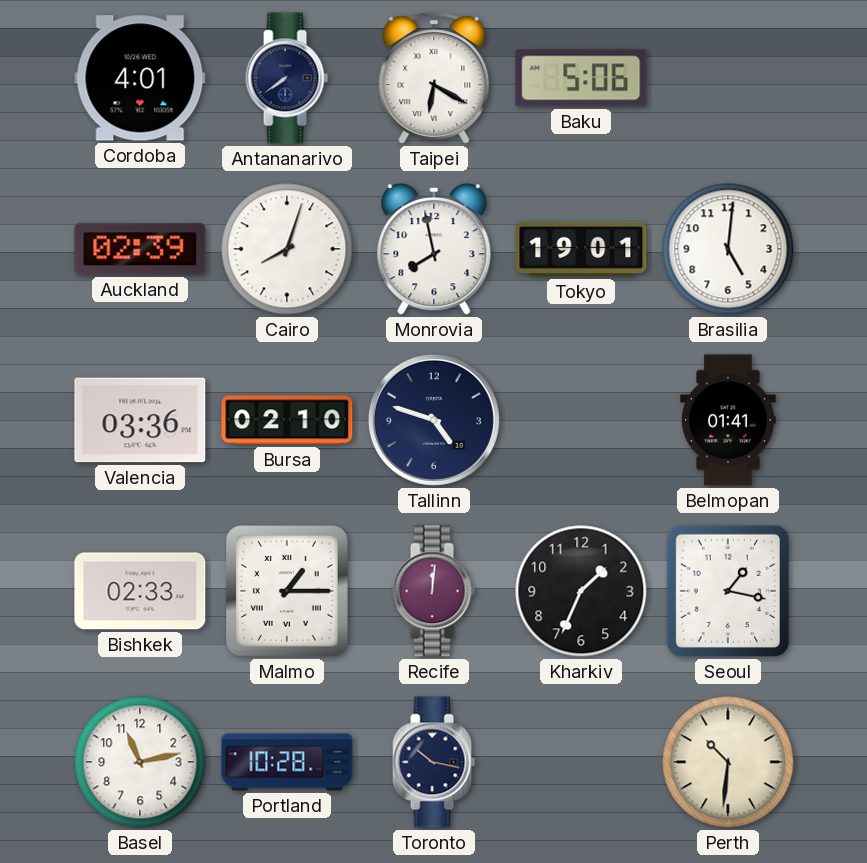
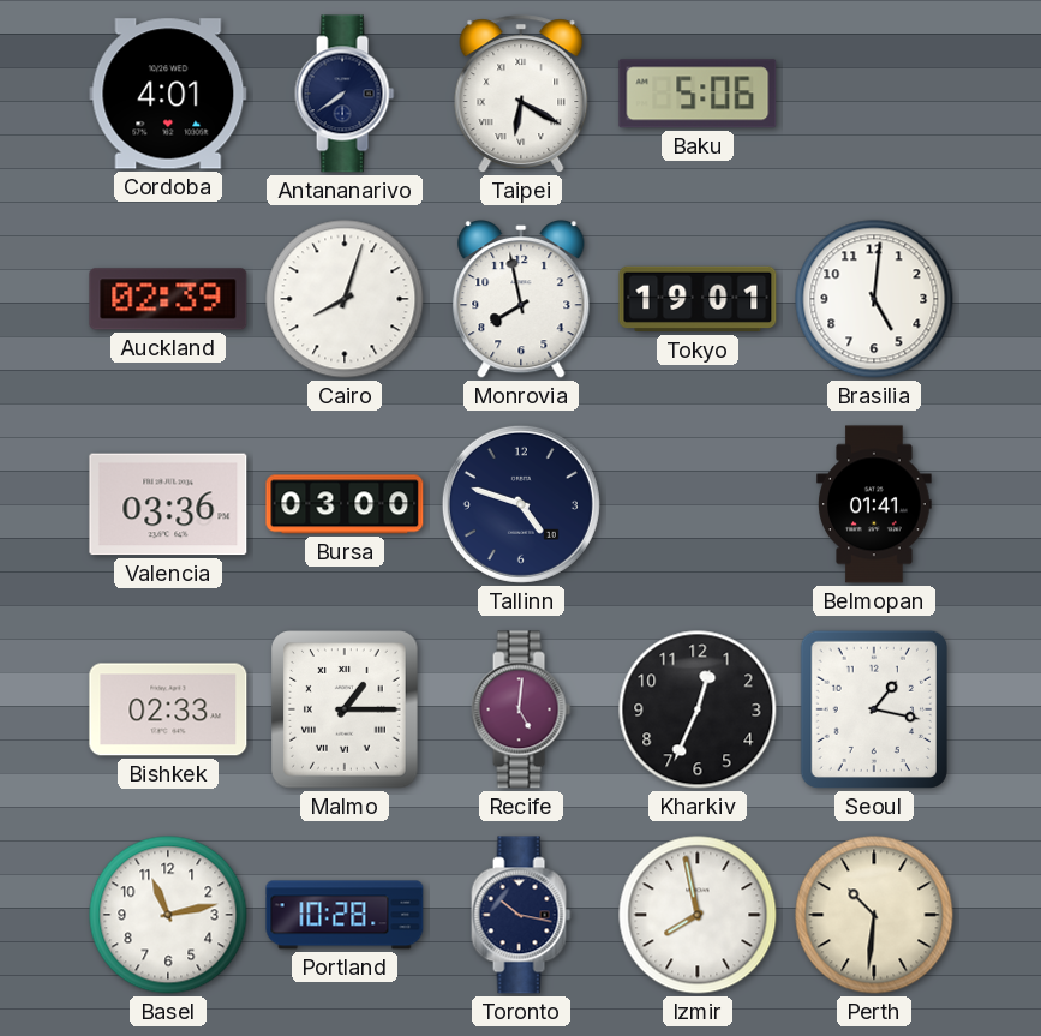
Bursa: 02:10 -> 03:00
Recife: 12:01 -> 5:01
Kharkiv: 1:34 -> 12:34
Izmir: none -> 7:58
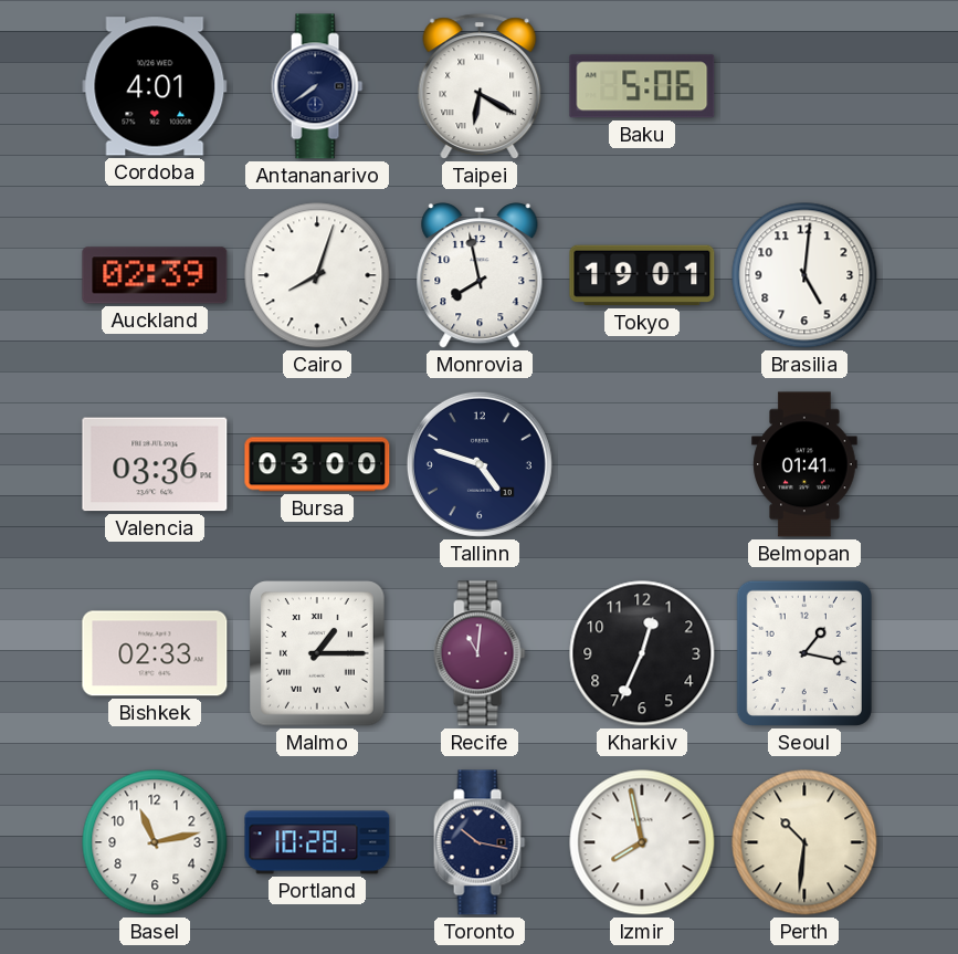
Recife: 5:01 -> 11:01
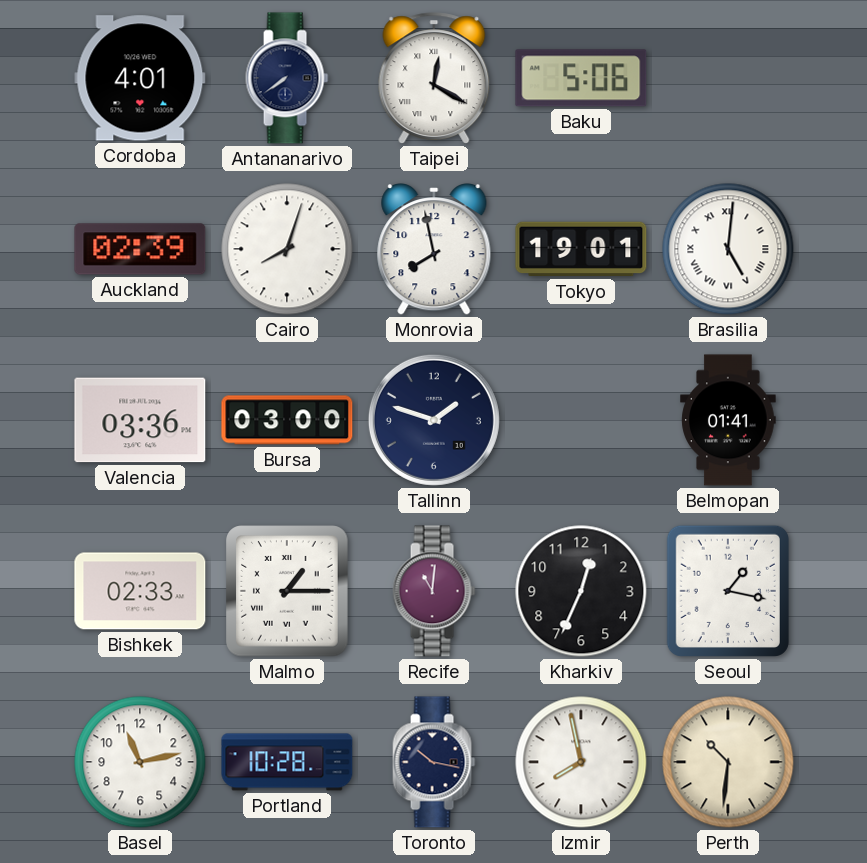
Taipei: 6:20 -> 12:20
Brasilia numerals: Arabic -> Roman
Tallinn: 4:48 -> 1:48
